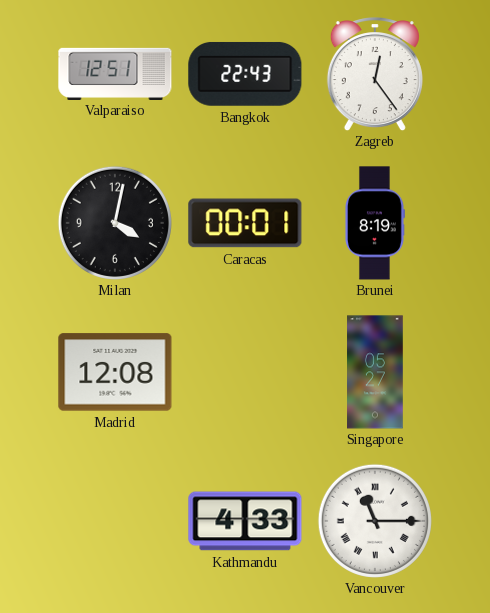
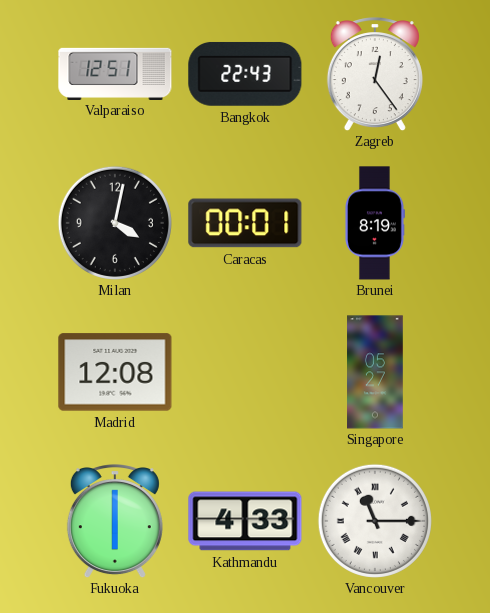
Fukuoka: none -> 6:00
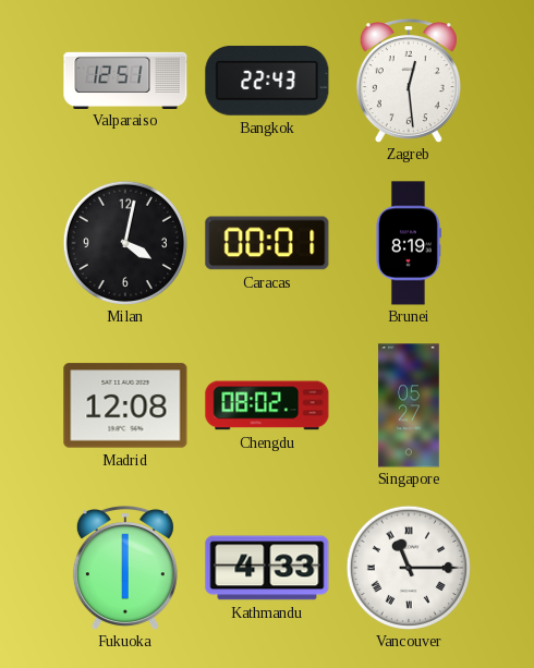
Zagreb: 12:24 -> 12:29
Chengdu: none -> 08:02
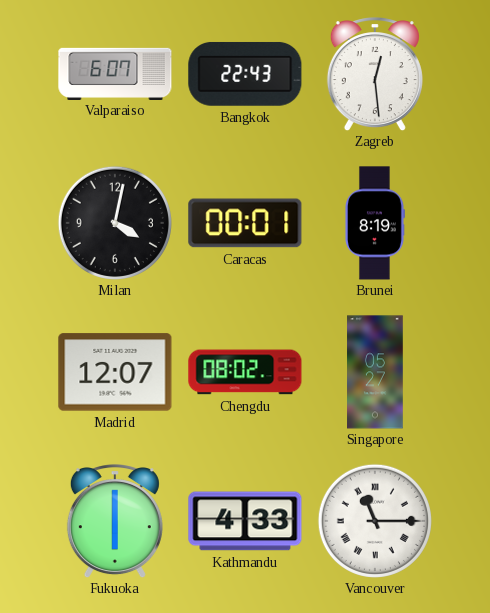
Valparaiso: 12:51 -> 6:07
Madrid: 12:08 -> 12:07
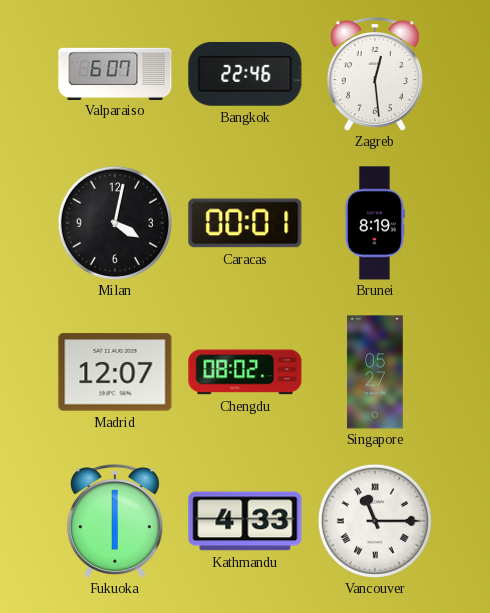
Bangkok: 22:43 -> 22:46
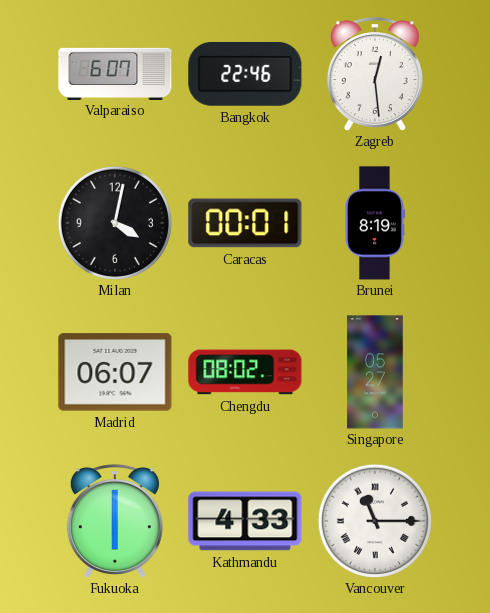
Madrid: 12:07 -> 06:07
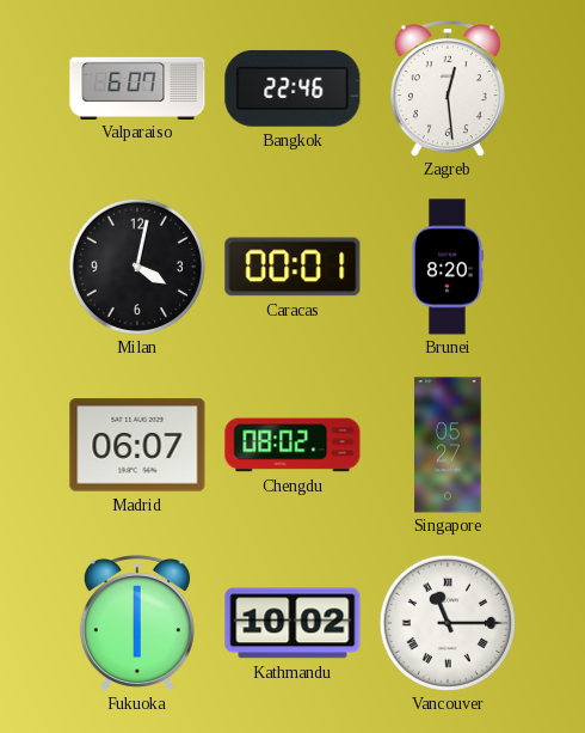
Brunei: 8:19 -> 8:20
Kathmandu: 4:33 -> 10:02
